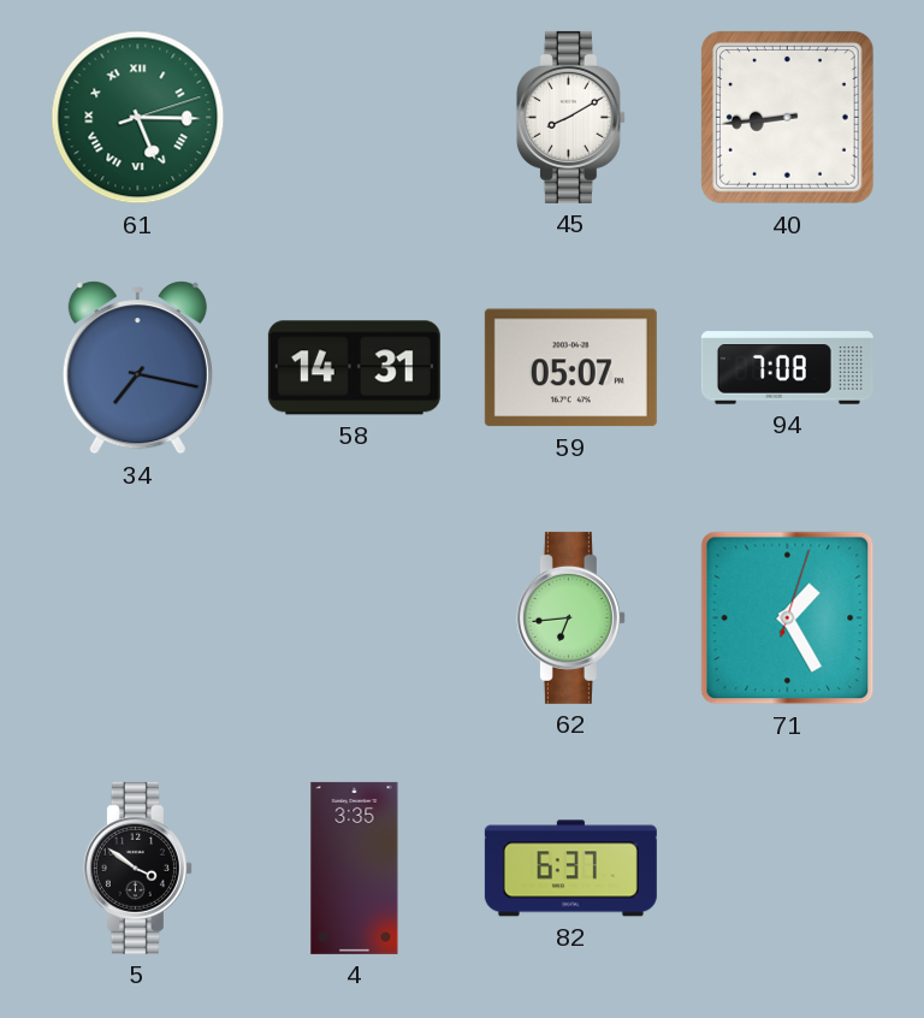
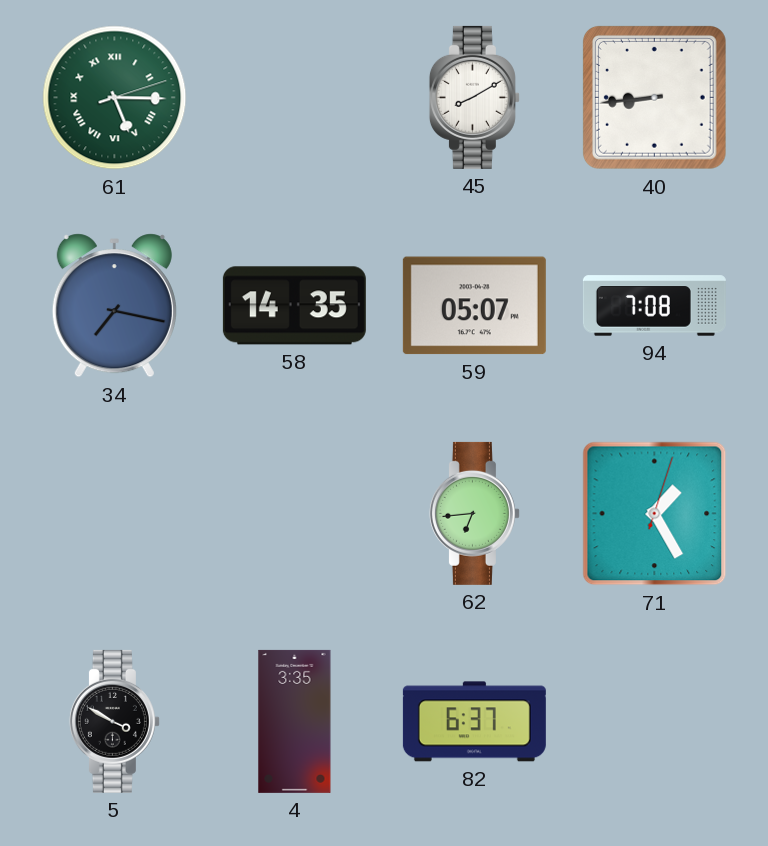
58: 14:31 -> 14:35
5: 3:51 -> 3:50
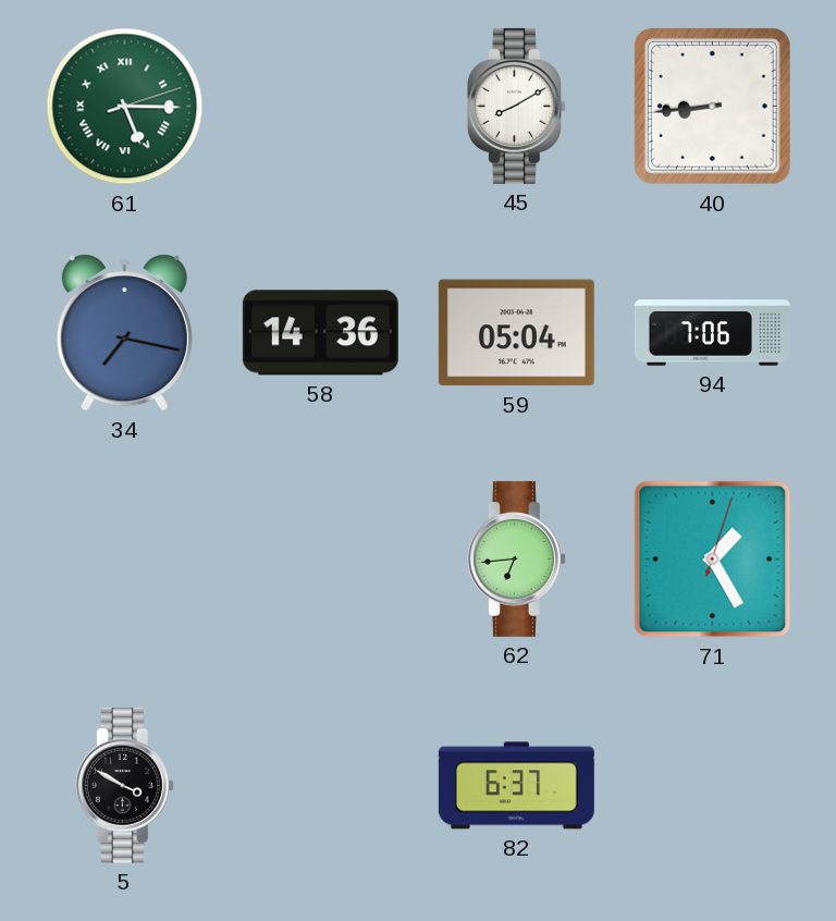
58: 14:35 -> 14:36
59: 05:07 -> 05:04
94: 7:08 -> 7:06
4: 3:35 -> none
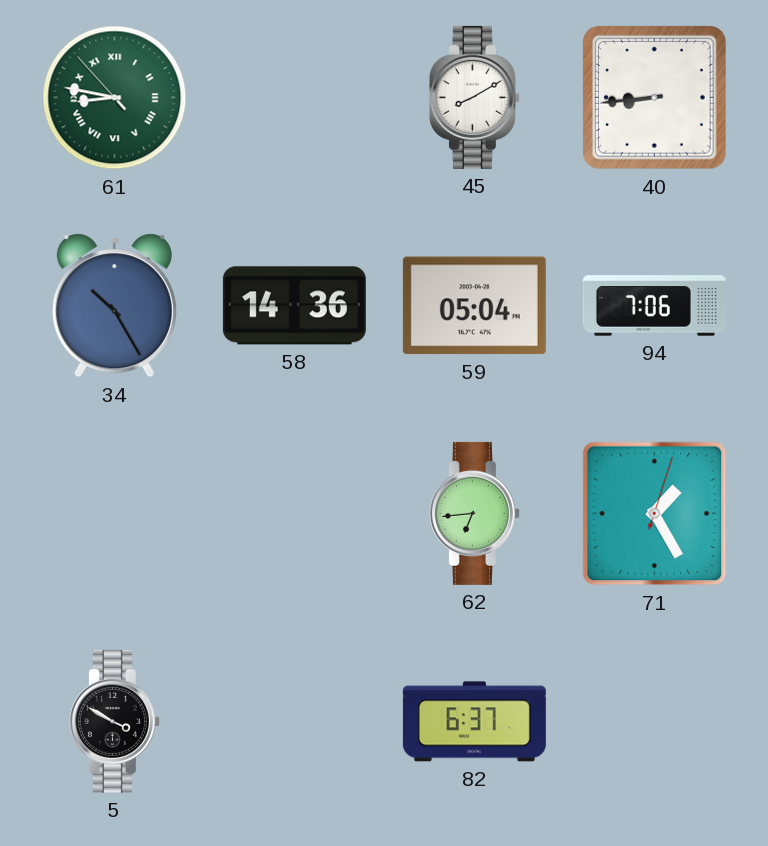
61: 5:15 -> 8:46
34: 7:17 -> 10:25
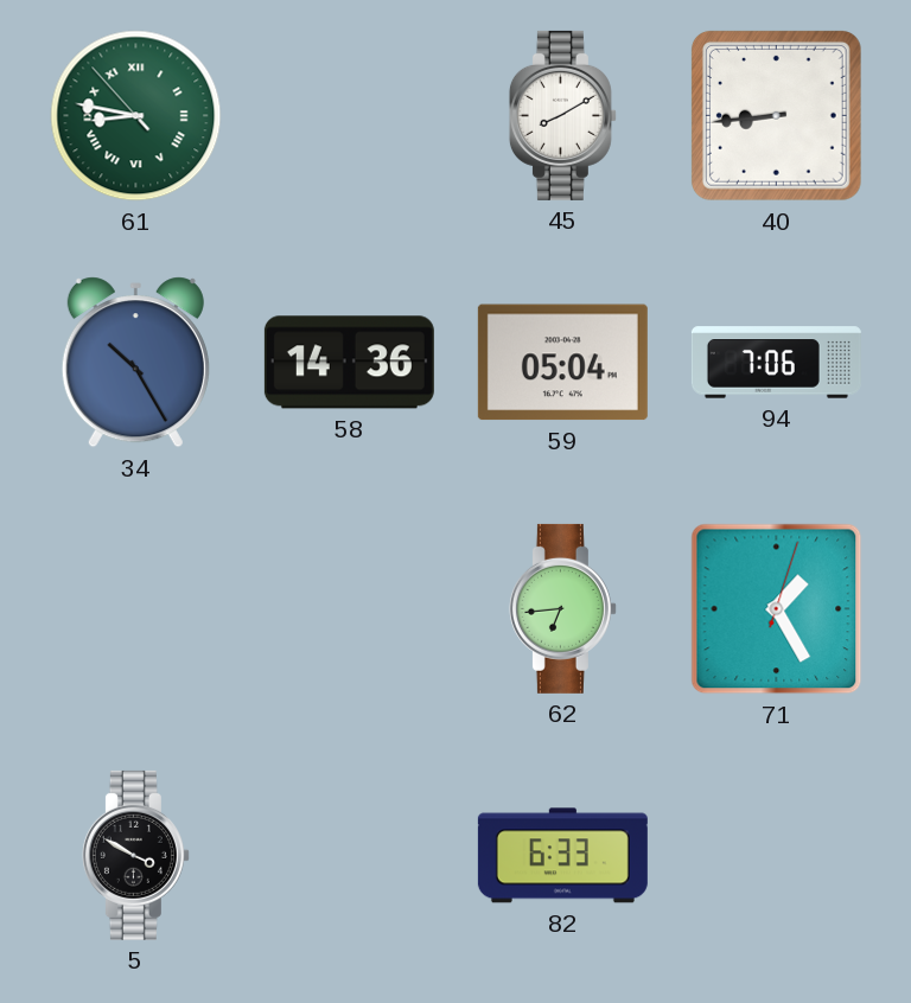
82: 6:37 -> 6:33
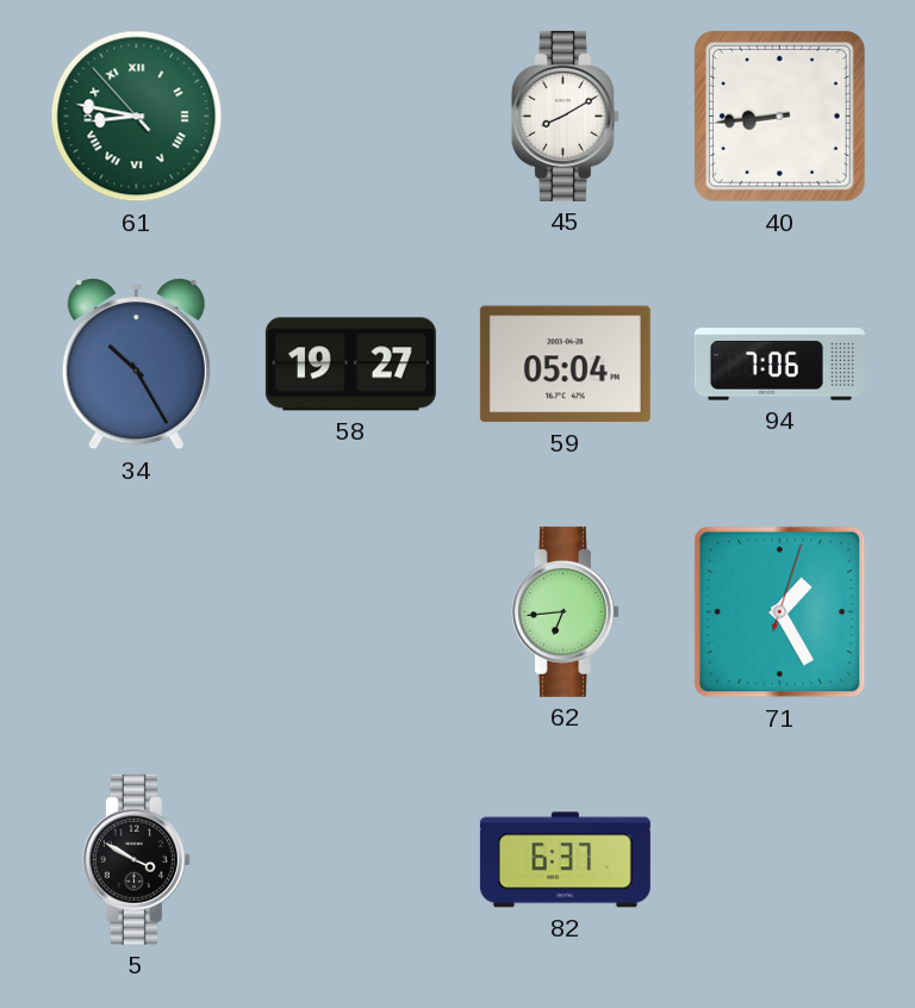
58: 14:36 -> 19:27
82: 6:33 -> 6:37
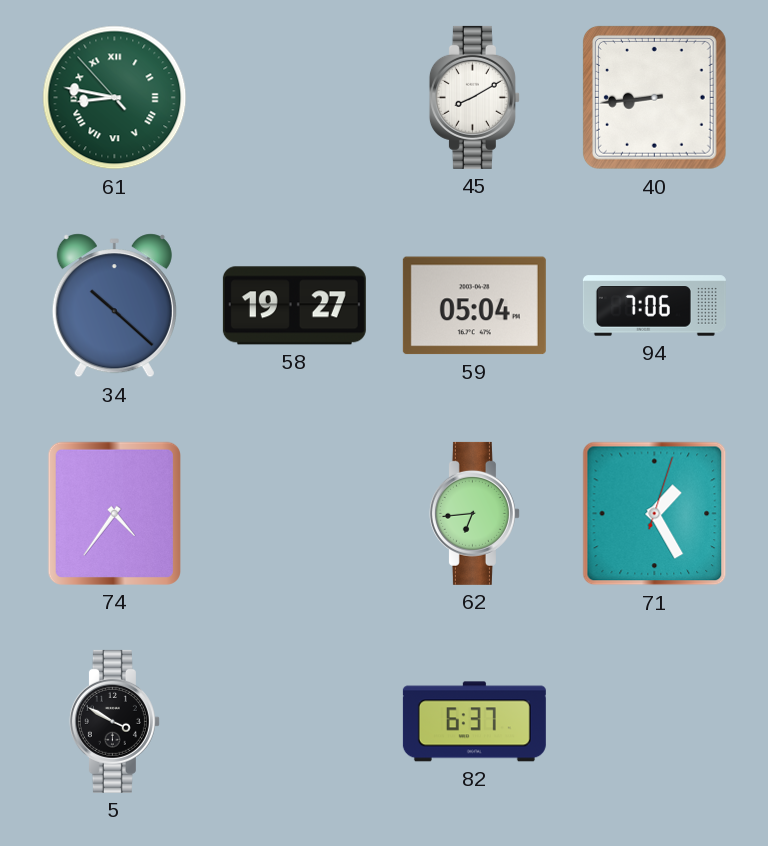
34: 10:25 -> 10:22
74: none -> 4:36
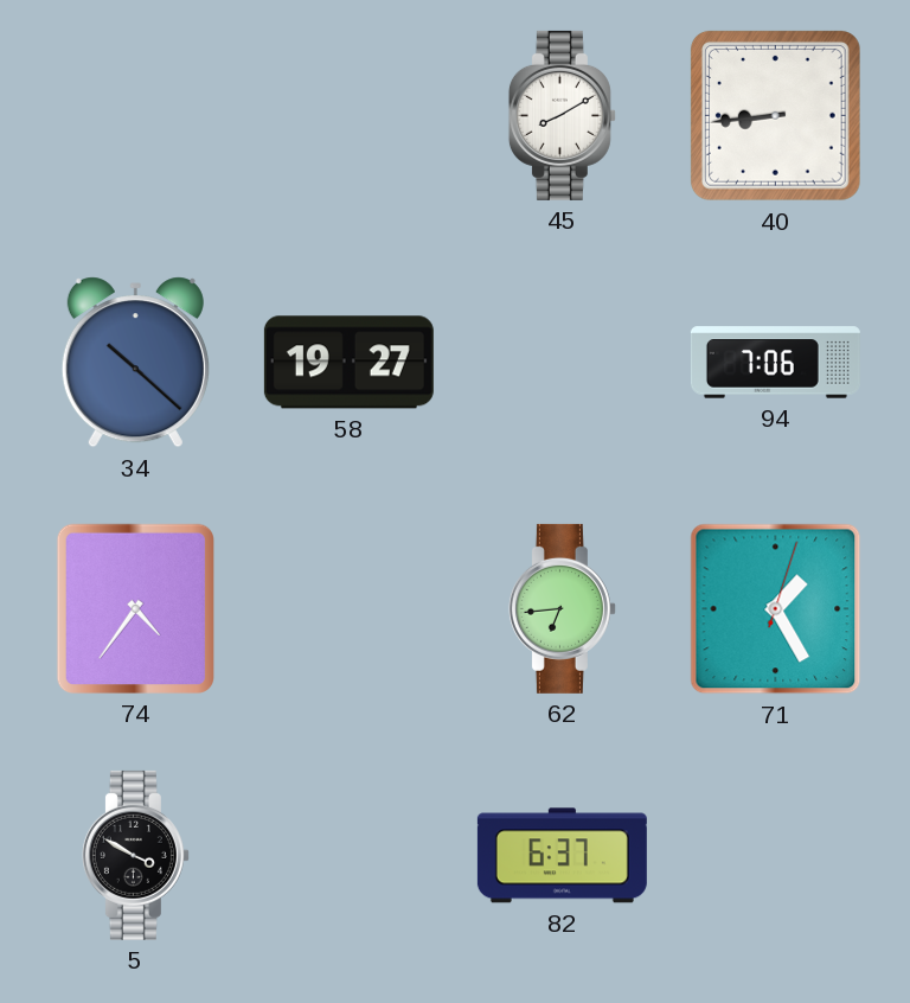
61: 8:46 -> none
59: 05:04 -> none
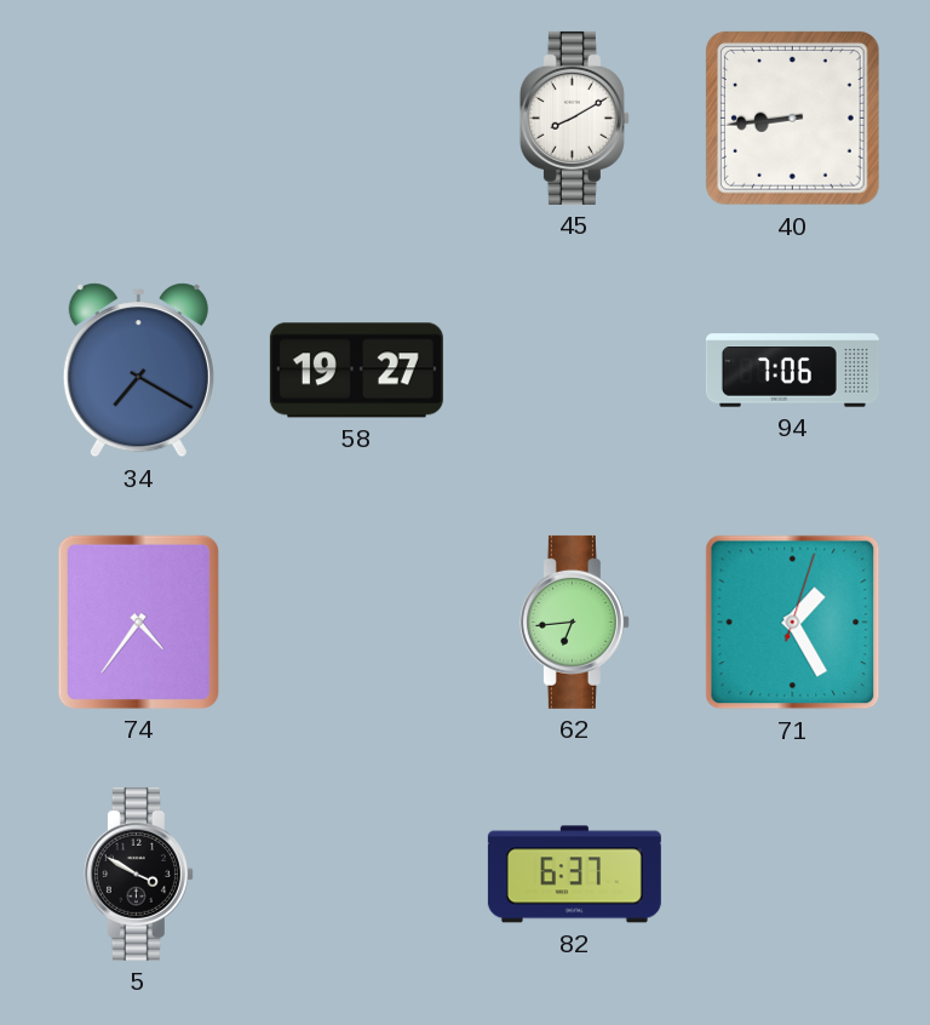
34: 10:22 -> 7:20
